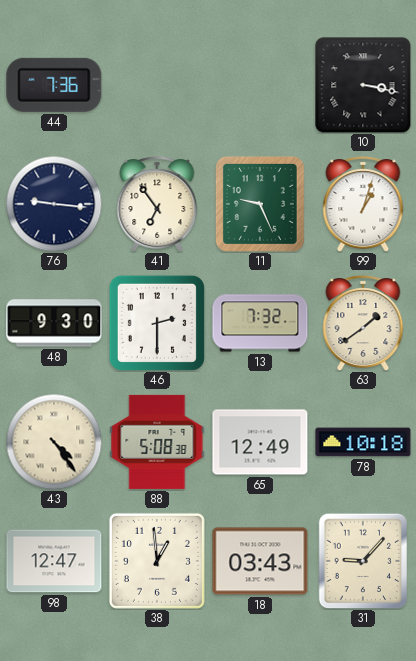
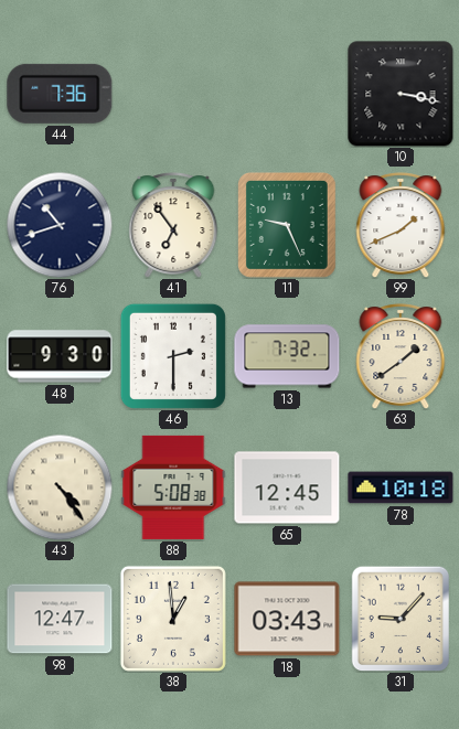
76: 9:16 -> 10:42
99: 1:03 -> 1:41
65: 12:49 -> 12:45
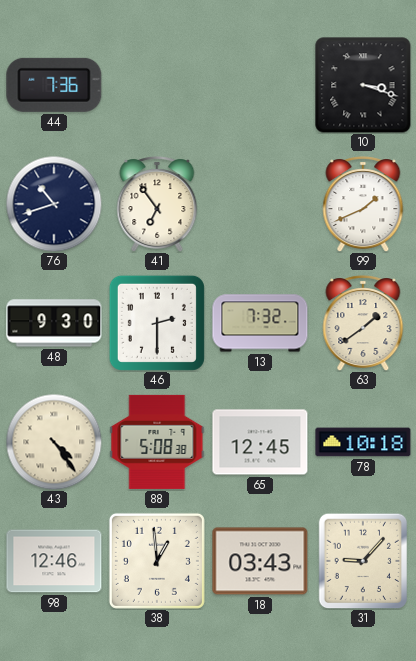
10: 3:17 -> 3:18
11: 9:26 -> none
98: 12:47 -> 12:46
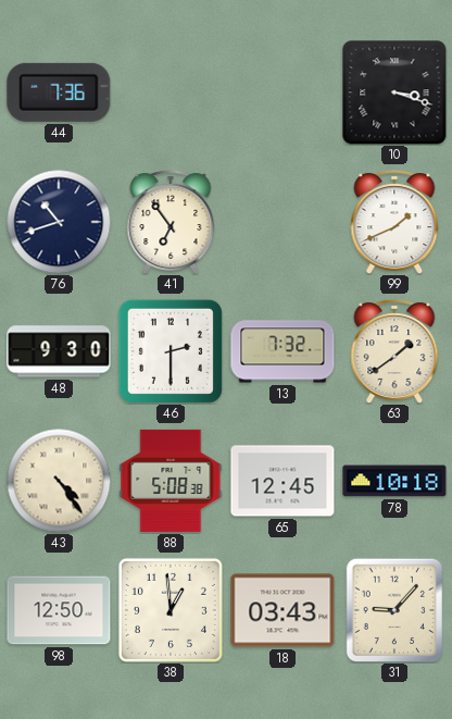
98: 12:46 -> 12:50
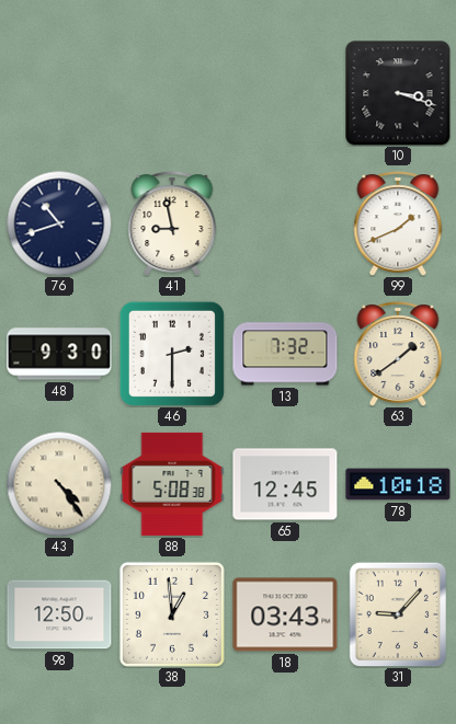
44: 7:36 -> none
41: 6:54 -> 8:58
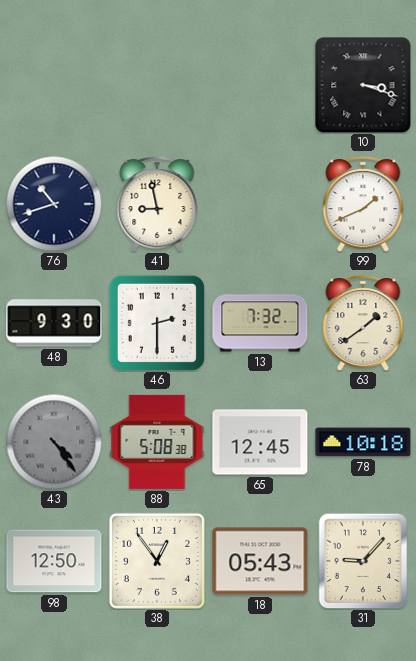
43 dial: cream -> grey
38: 12:59 -> 12:54
18: 03:43 -> 05:43
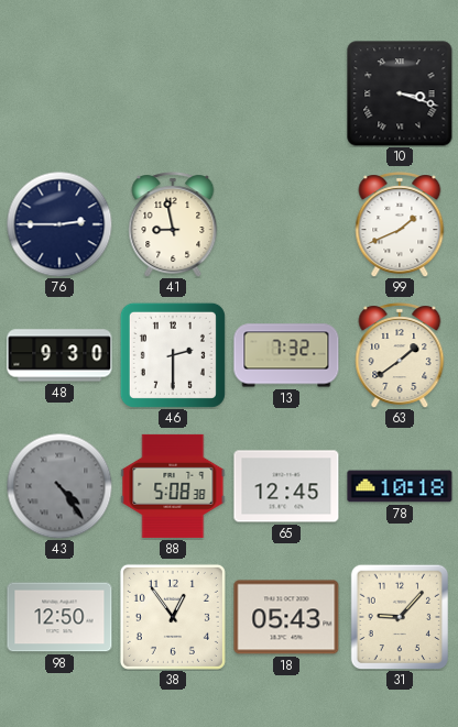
76: 10:42 -> 2:45
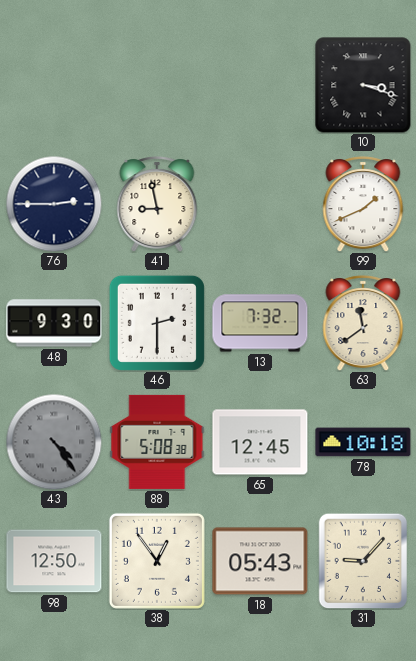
63: 1:39 -> 11:39
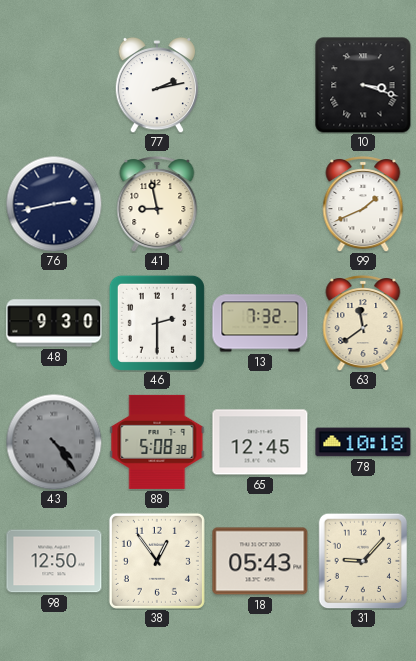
77: none -> 2:13
76: 2:45 -> 2:43
